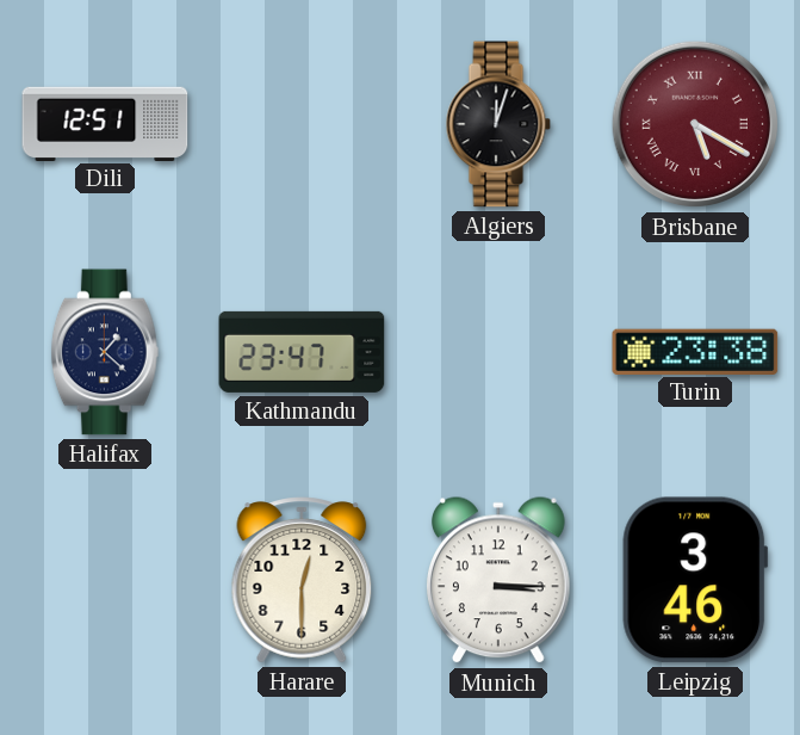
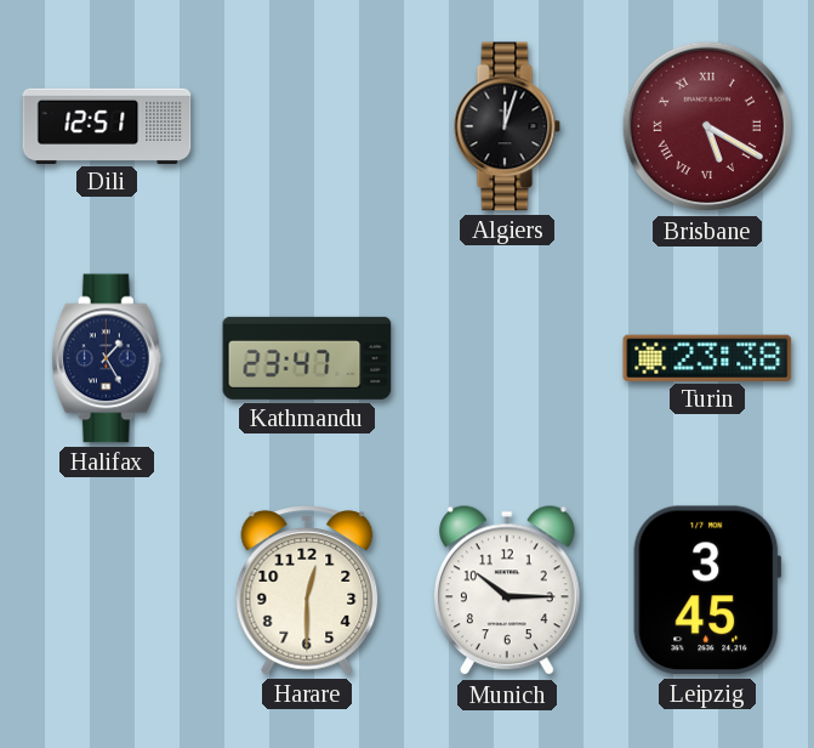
Halifax: 1:22 -> 1:25
Munich: 3:15 -> 10:15
Leipzig: 3:46 -> 3:45
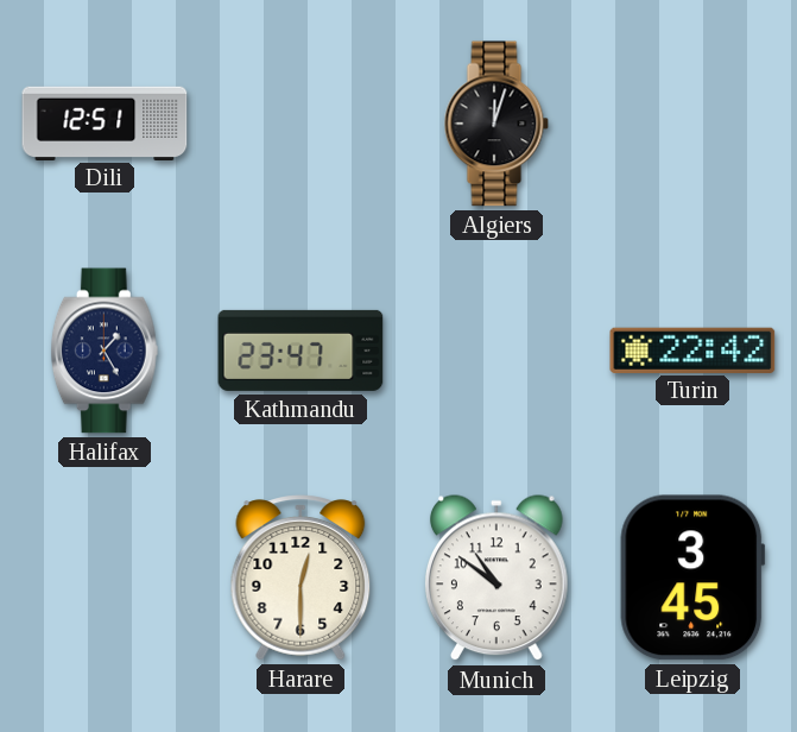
Brisbane: 5:20 -> none
Turin: 23:38 -> 22:42
Munich: 10:15 -> 10:51
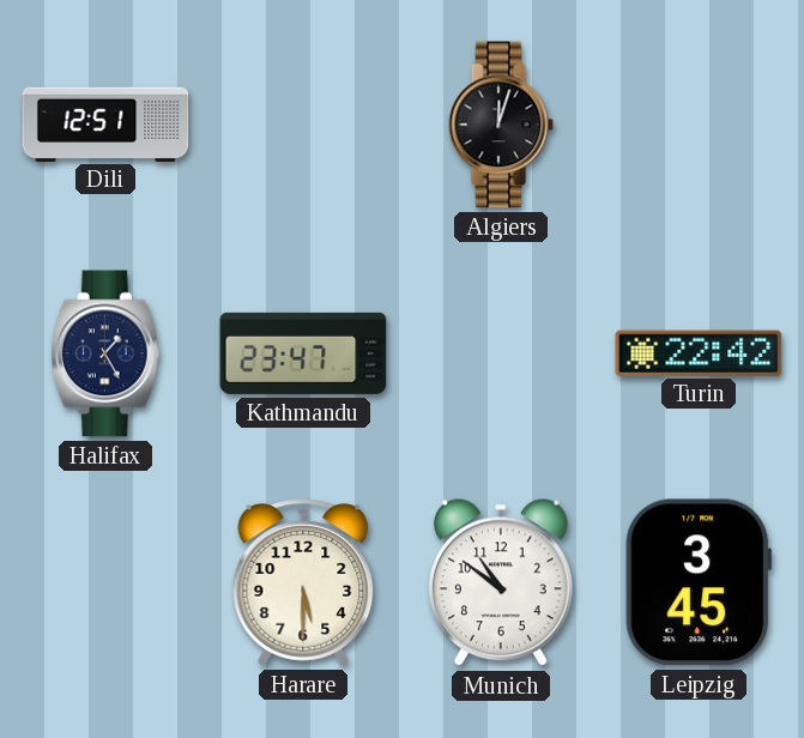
Harare: 12:30 -> 5:30
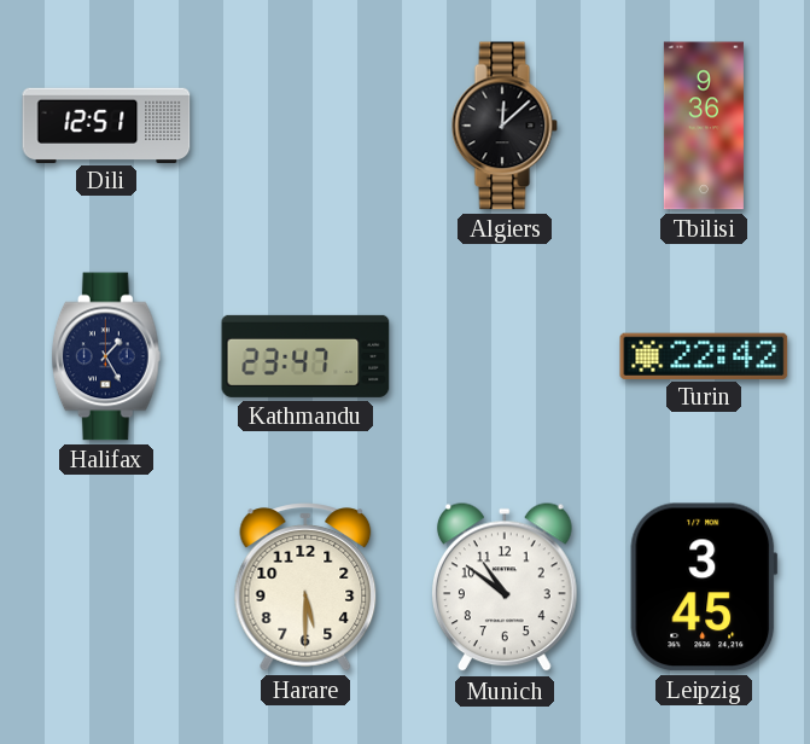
Algiers: 12:03 -> 12:08
Tbilisi: none -> 9:36
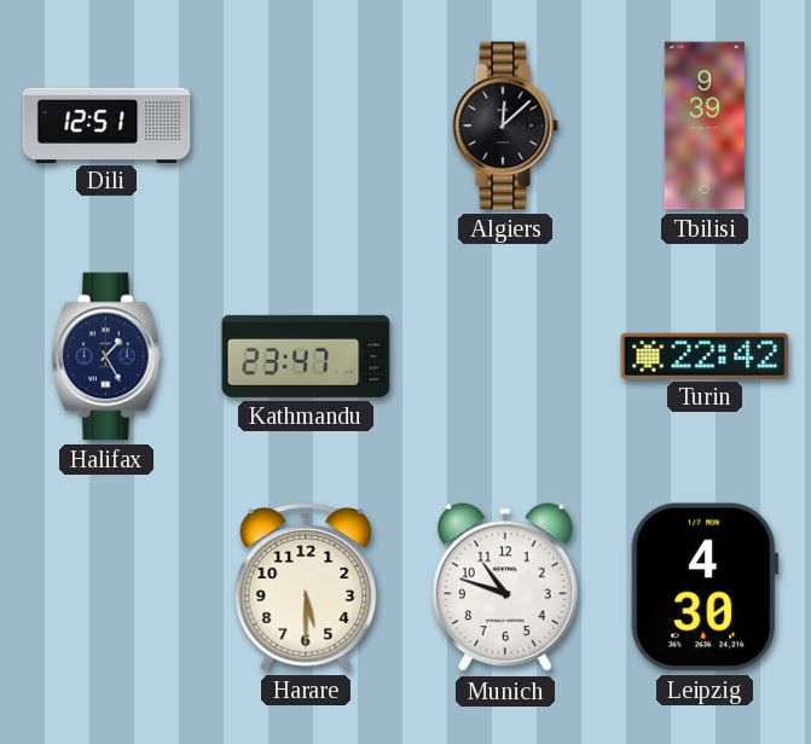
Tbilisi: 9:36 -> 9:39
Munich: 10:51 -> 10:48
Leipzig: 3:45 -> 4:30
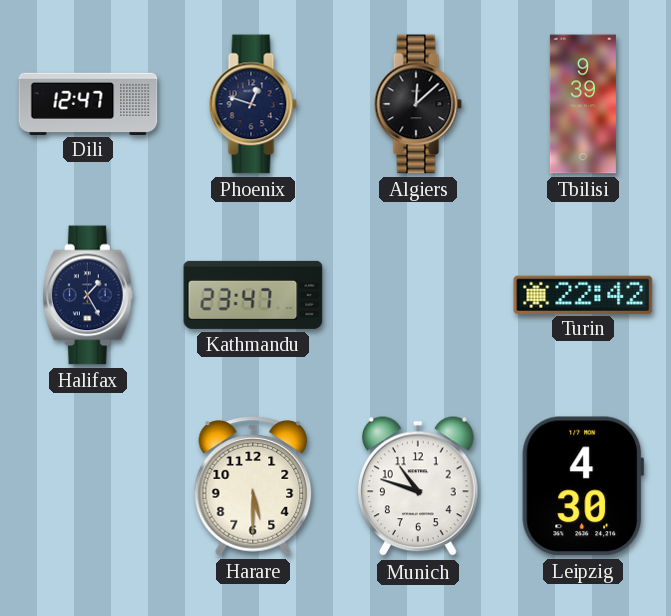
Dili: 12:51 -> 12:47
Phoenix: none -> 12:48
